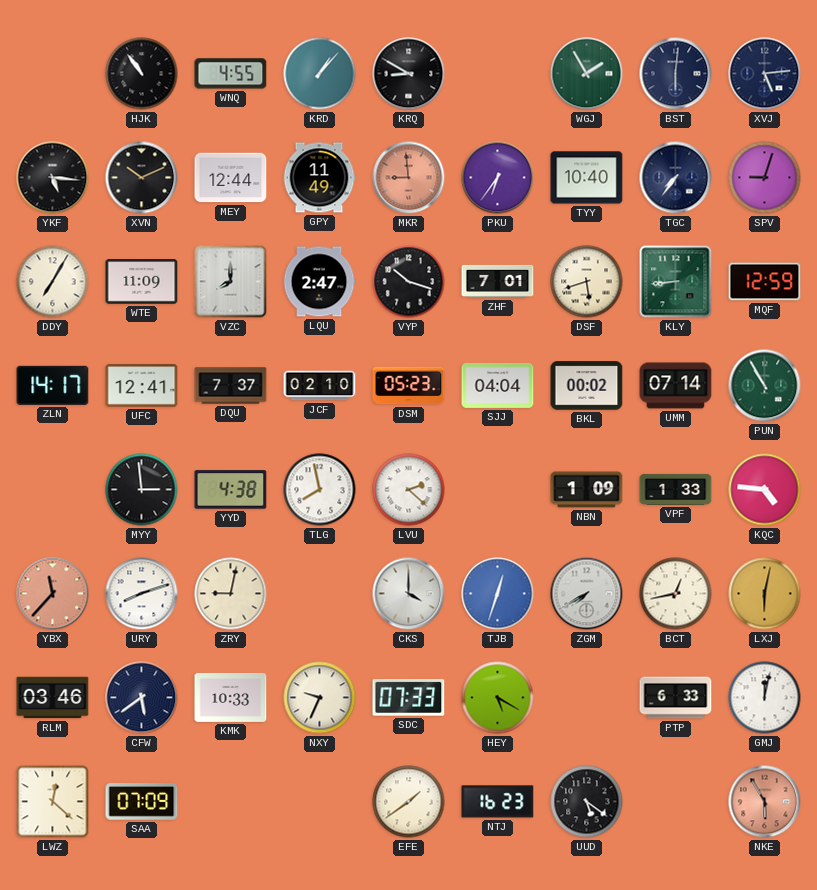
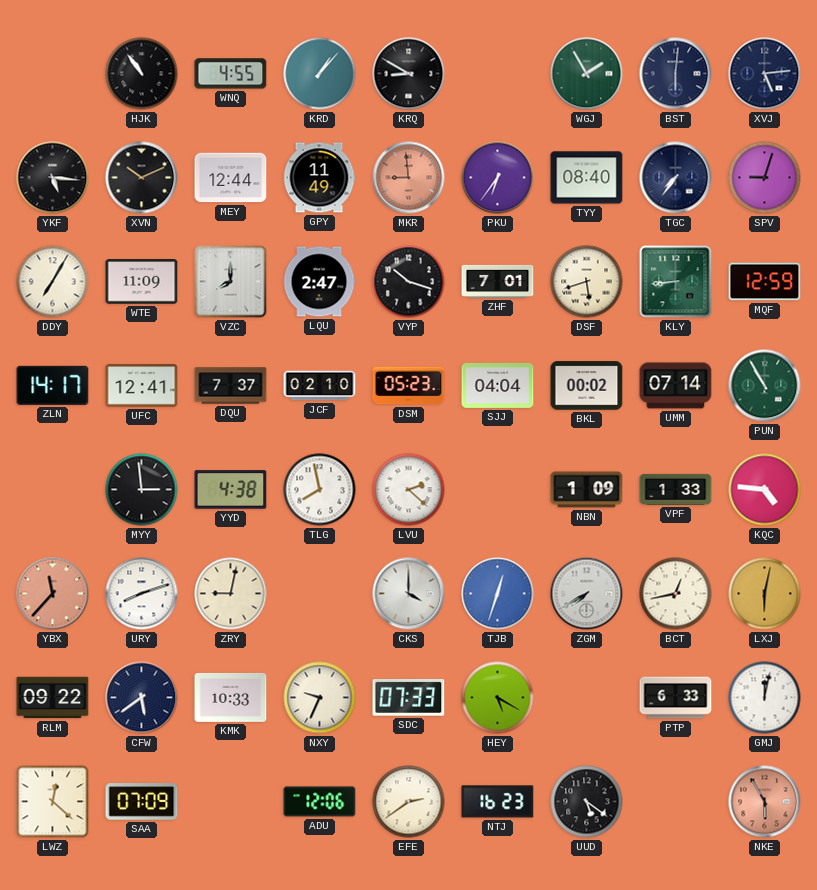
TYY: 10:40 -> 08:40
RLM: 03:46 -> 09:22
ADU: none -> 12:06
EFE: 1:39 -> 2:39
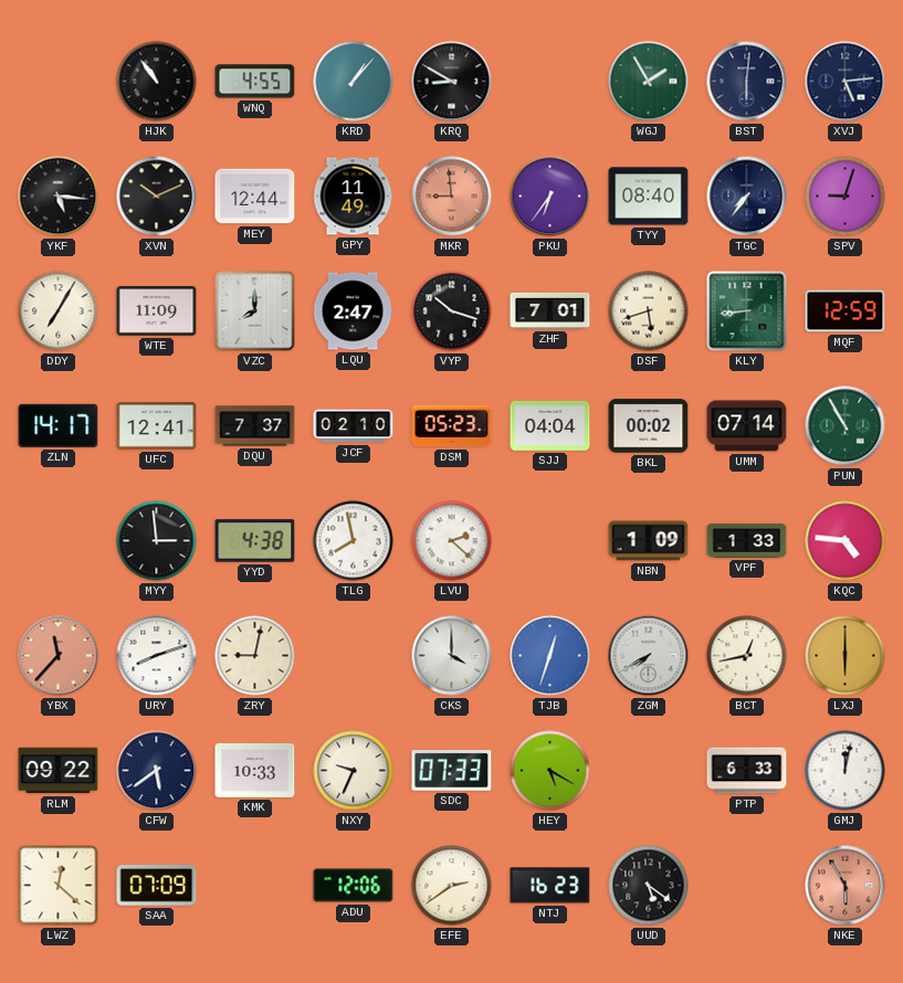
LXJ: 6:02 -> 6:00
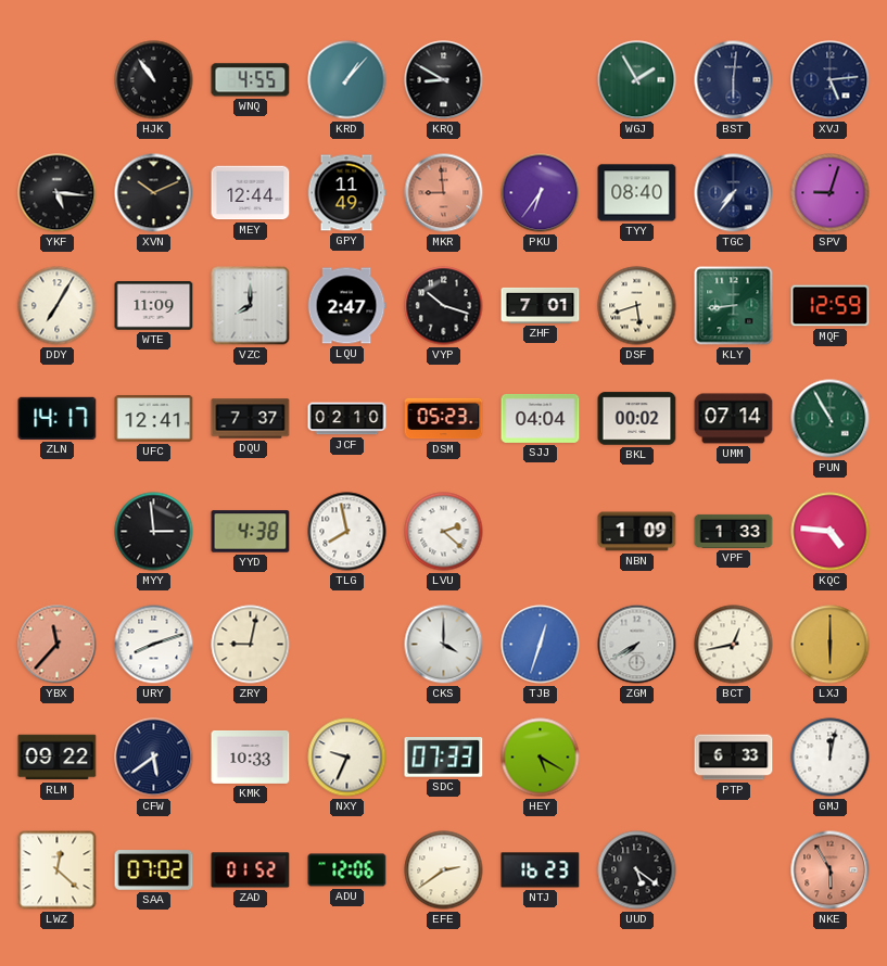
SAA: 07:09 -> 07:02
ZAD: none -> 01:52
